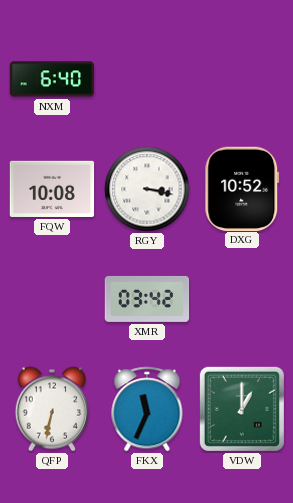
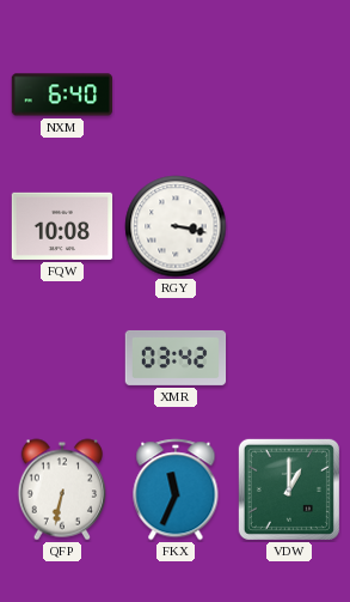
DXG: 10:52 -> none
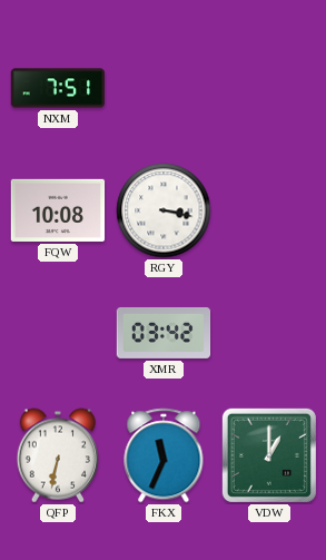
NXM: 6:40 -> 7:51
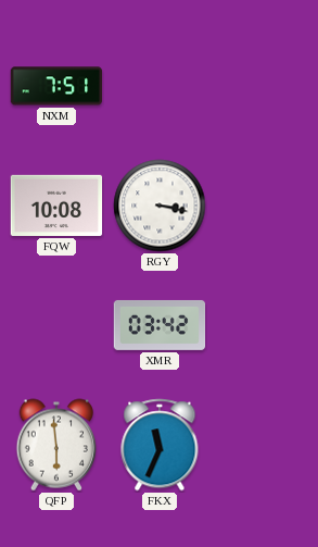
QFP: 6:32 -> 5:59
VDW: 1:00 -> none
